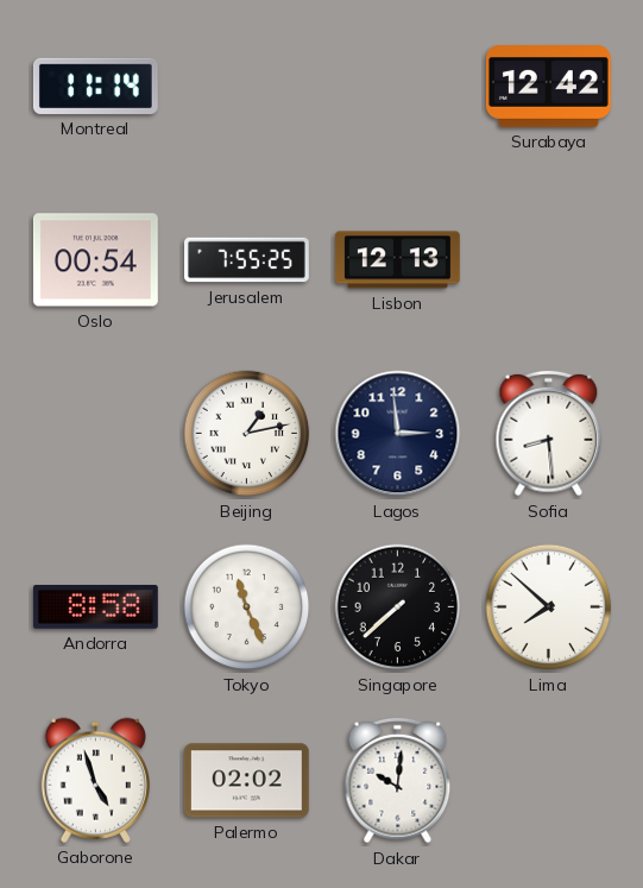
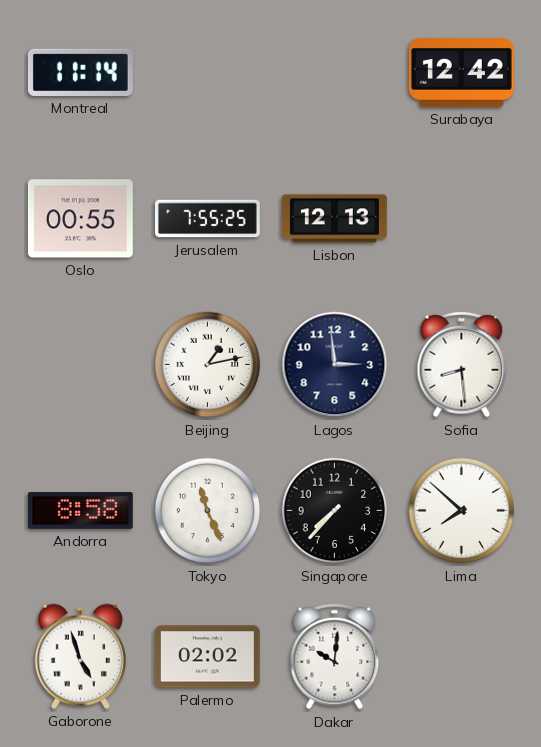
Oslo: 00:54 -> 00:55
Singapore: 7:38 -> 7:37
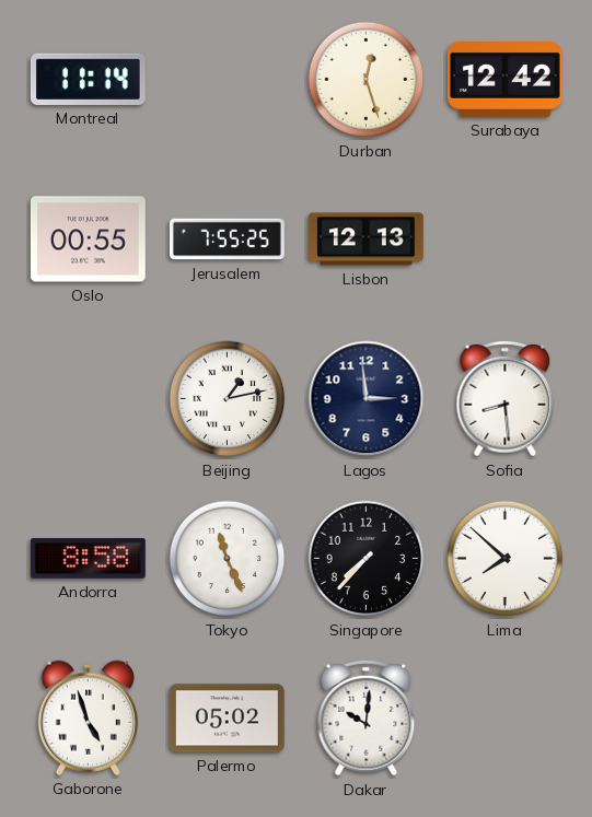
Durban: none -> 12:27
Palermo: 02:02 -> 05:02
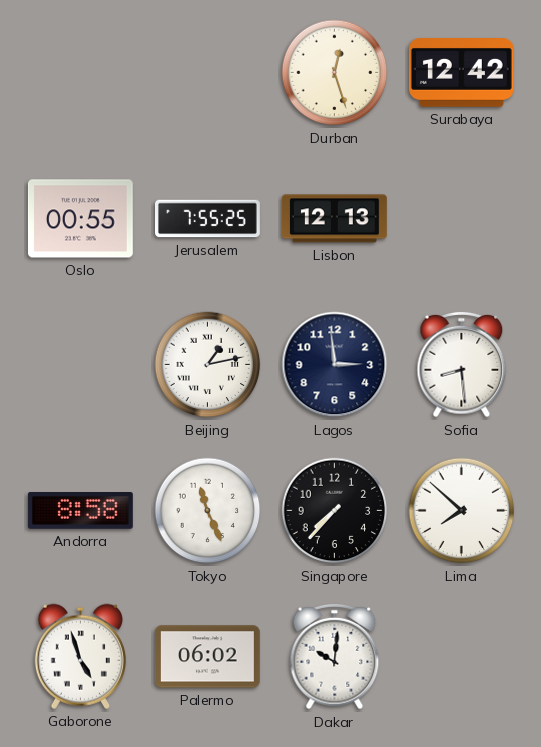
Montreal: 11:14 -> none
Palermo: 05:02 -> 06:02
